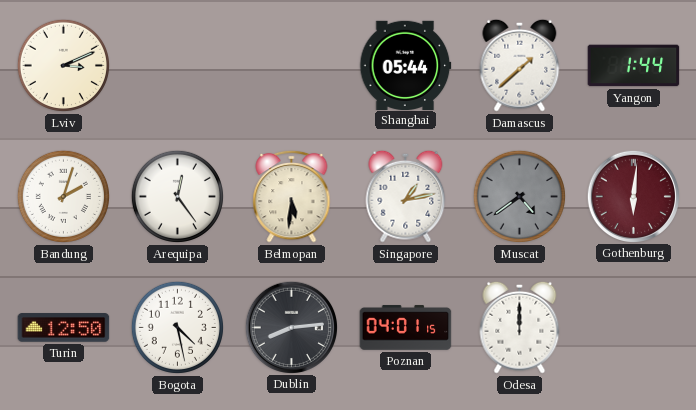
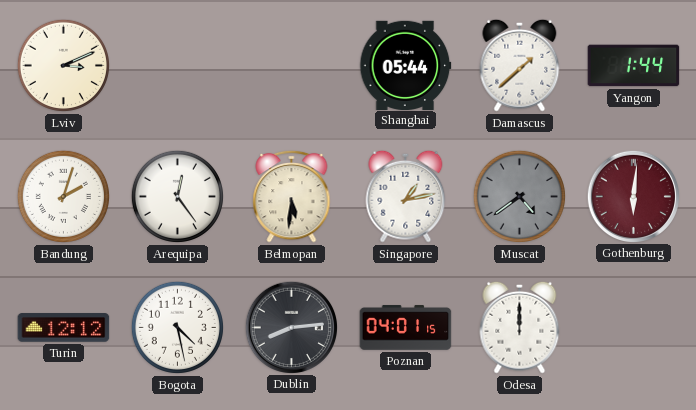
Turin: 12:50 -> 12:12
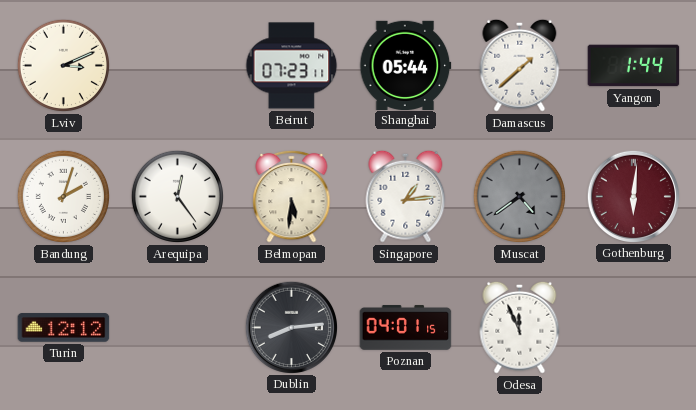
Beirut: none -> 07:23
Singapore: 1:13 -> 1:14
Bogota: 4:28 -> none
Odesa: 12:00 -> 11:56
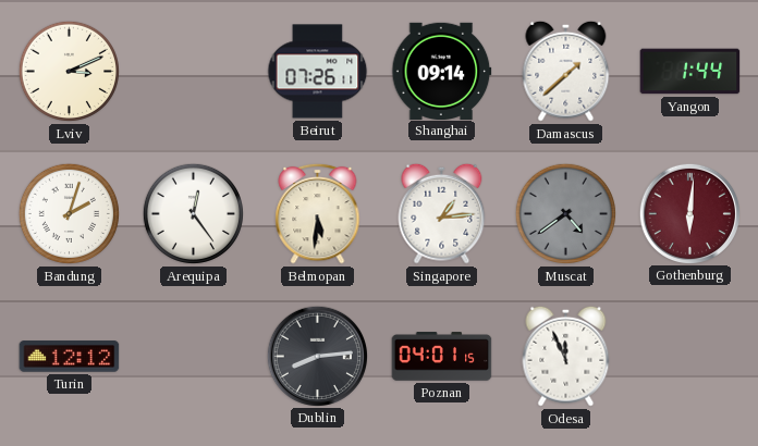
Beirut: 07:23 -> 07:26
Shanghai: 05:44 -> 09:14
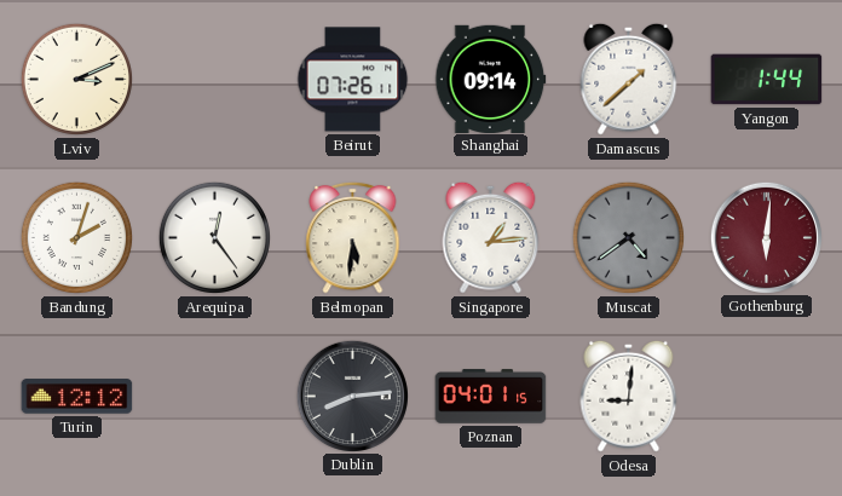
Odesa: 11:56 -> 9:01
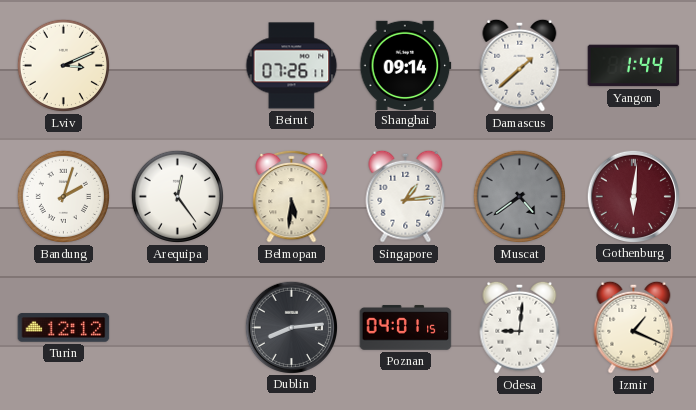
Izmir: none -> 1:19
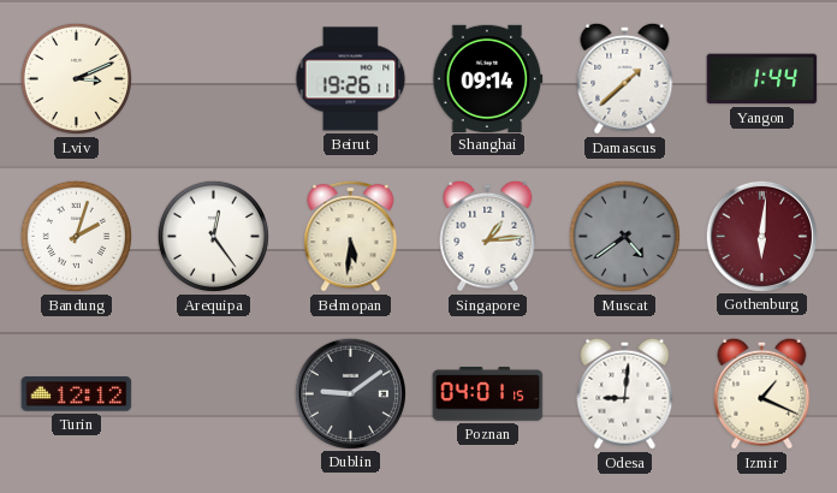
Beirut: 07:26 -> 19:26
Dublin: 8:14 -> 9:09
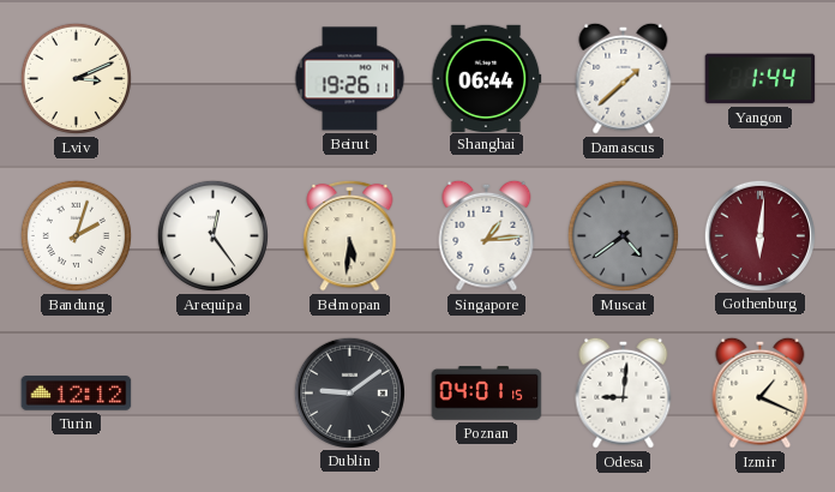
Shanghai: 09:14 -> 06:44
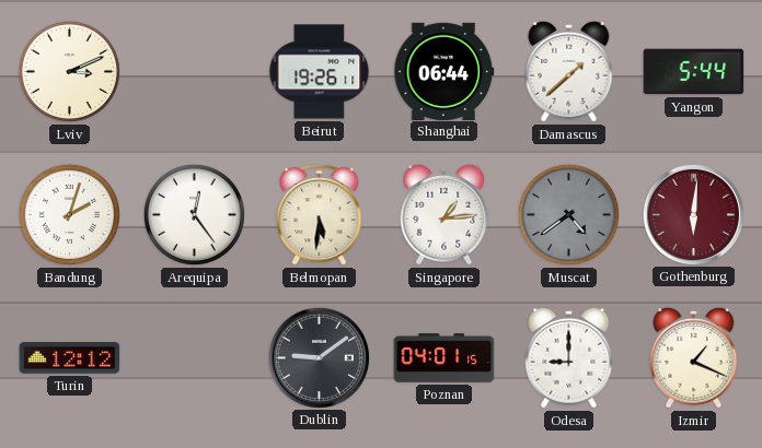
Yangon: 1:44 -> 5:44
Odesa: 9:01 -> 9:00
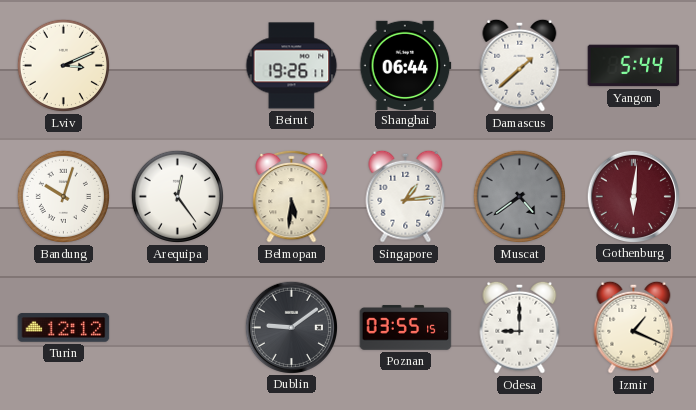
Bandung: 2:03 -> 10:03
Poznan: 04:01 -> 03:55
